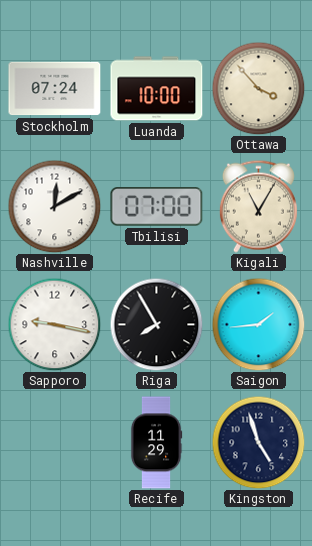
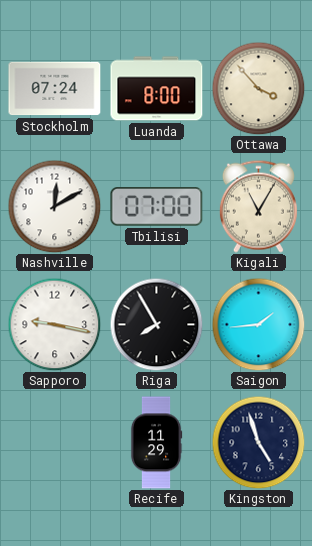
Luanda: 10:00 -> 8:00
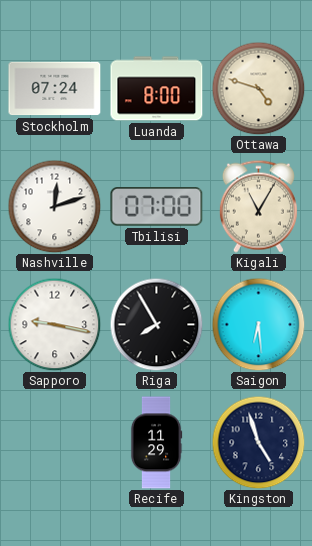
Ottawa: 3:53 -> 4:48
Nashville: 12:10 -> 12:12
Saigon: 1:44 -> 6:29
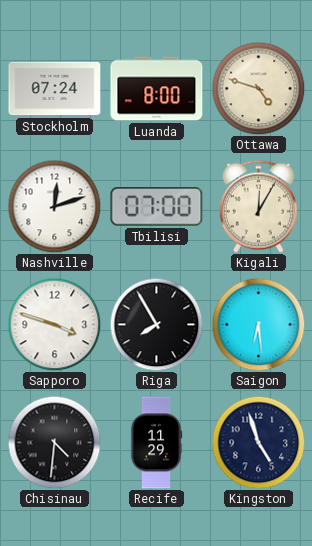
Kigali: 11:05 -> 12:05
Sapporo: 9:17 -> 3:48
Chisinau: none -> 4:31
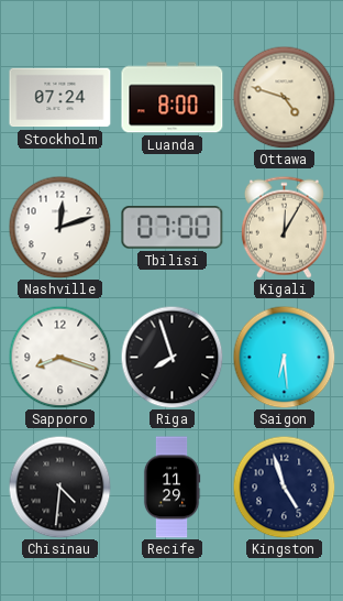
Sapporo: 3:48 -> 8:18
Riga: 7:55 -> 7:57
